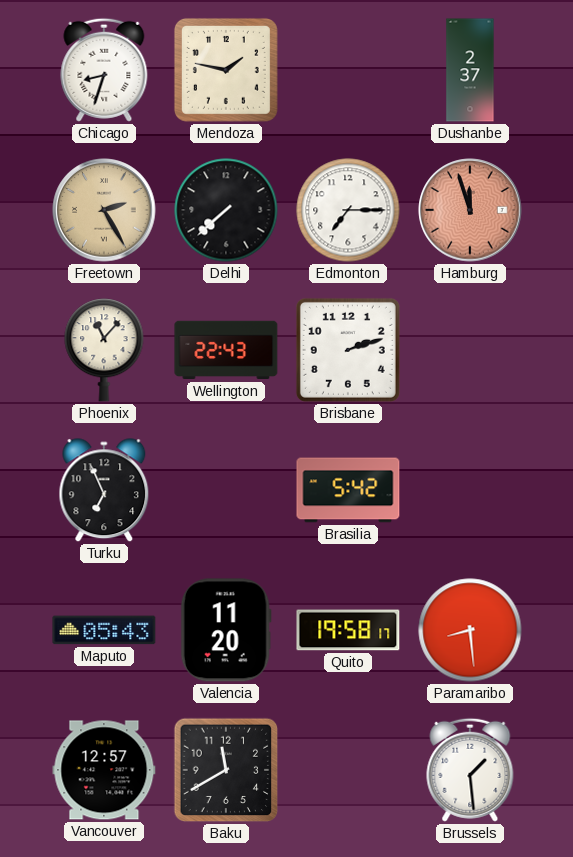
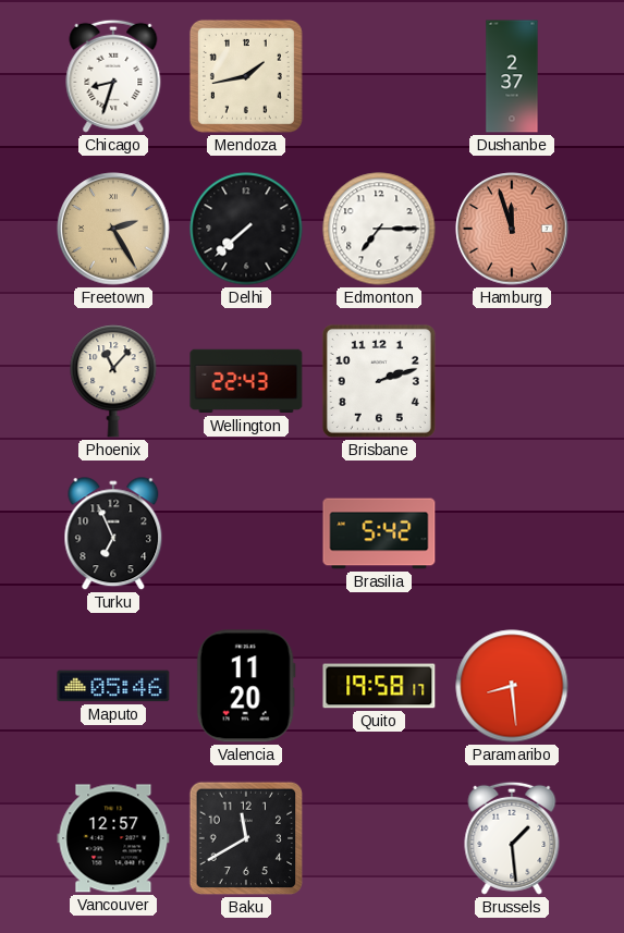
Mendoza: 1:47 -> 1:43
Maputo: 05:43 -> 05:46
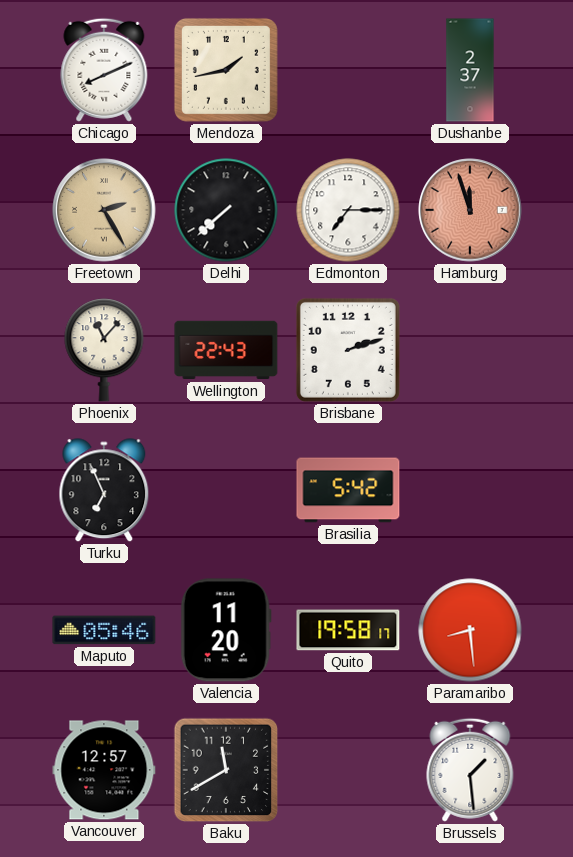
Chicago: 8:33 -> 8:11
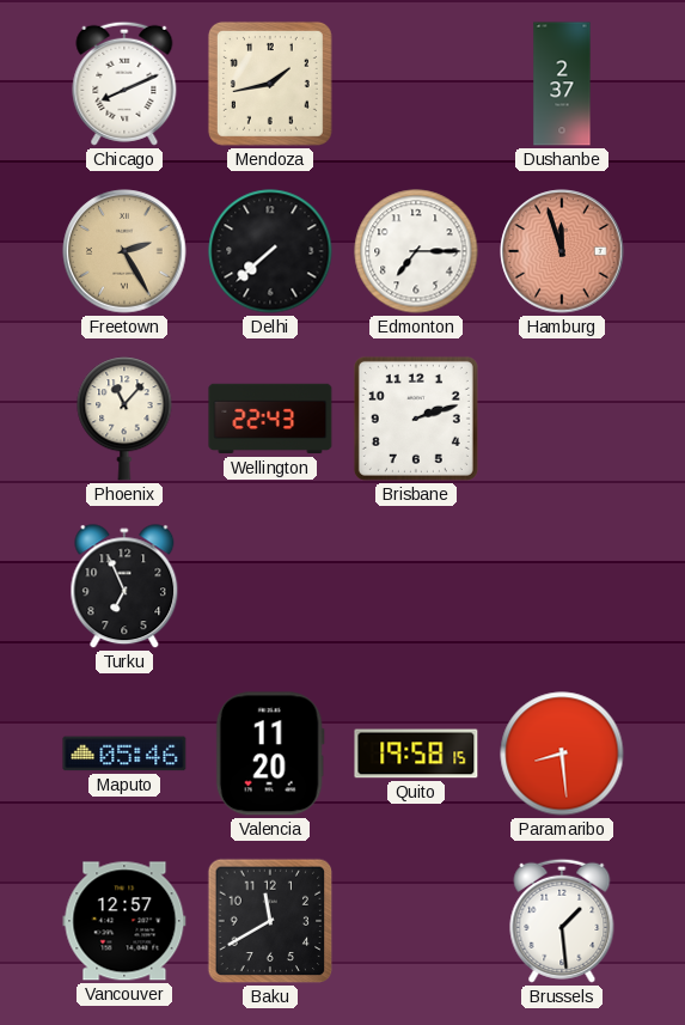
Brasilia: 5:42 -> none
Quito: 19:58:17 -> 19:58:15
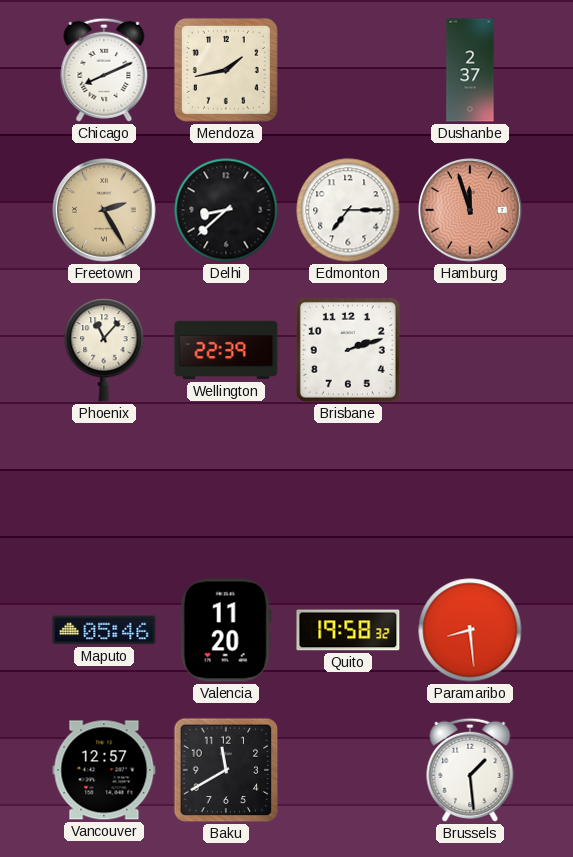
Delhi: 7:38 -> 8:38
Wellington: 22:43 -> 22:39
Turku: 6:56 -> none
Quito: 19:58:15 -> 19:58:32
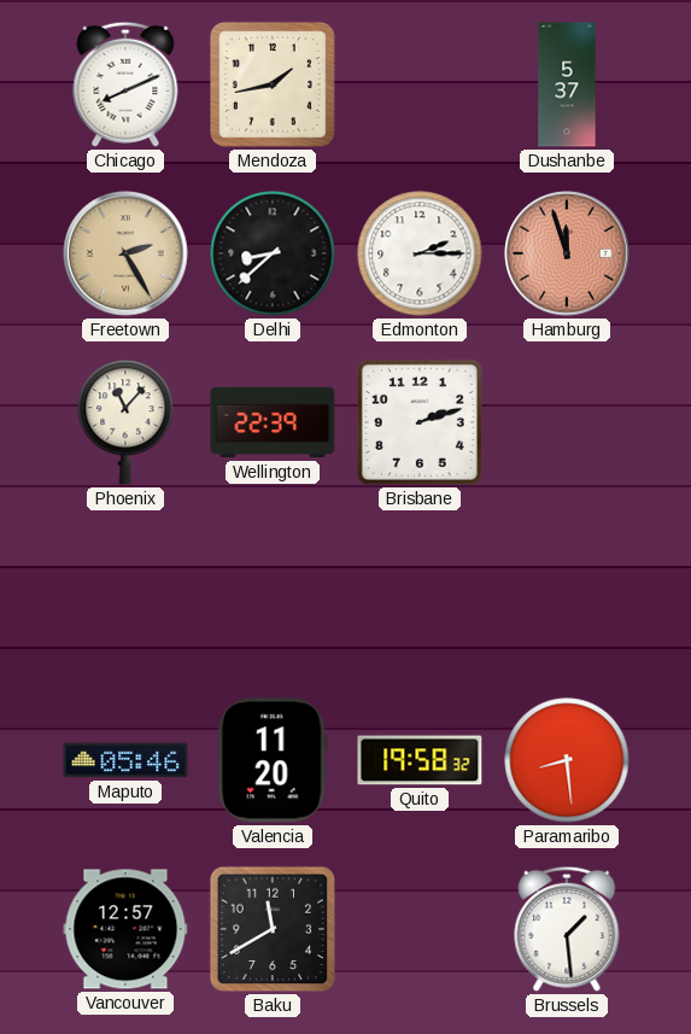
Dushanbe: 2:37 -> 5:37
Edmonton: 7:15 -> 2:15
